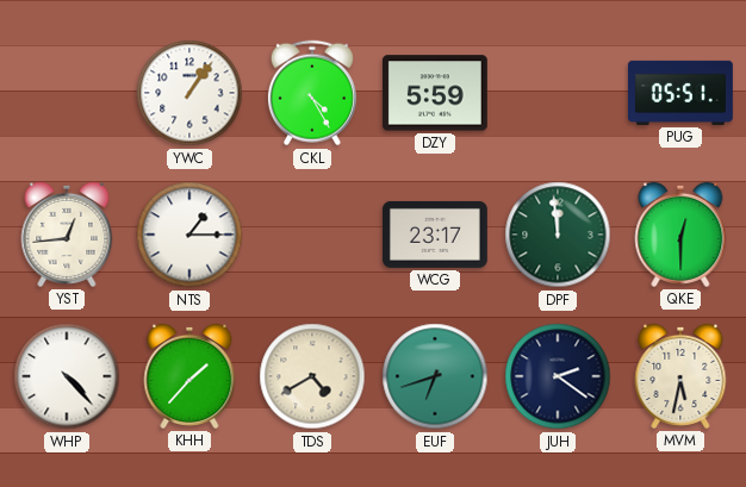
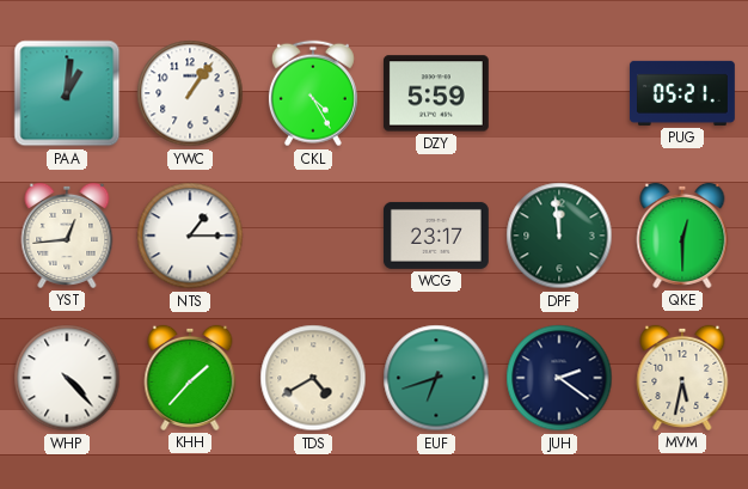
PAA: none -> 1:01
PUG: 05:51 -> 05:21
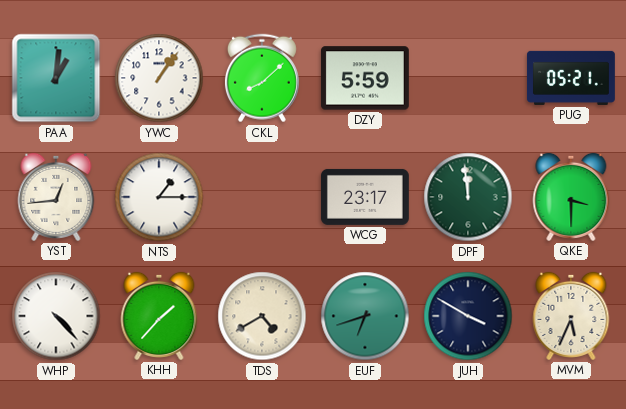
CKL: 4:25 -> 8:08
QKE: 12:30 -> 3:30
JUH: 2:21 -> 3:50
MVM: 5:32 -> 5:34
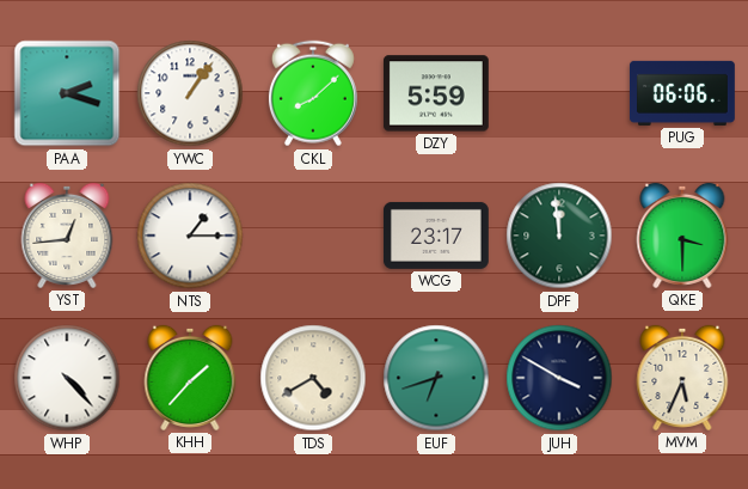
PAA: 1:01 -> 2:18
PUG: 05:21 -> 06:06
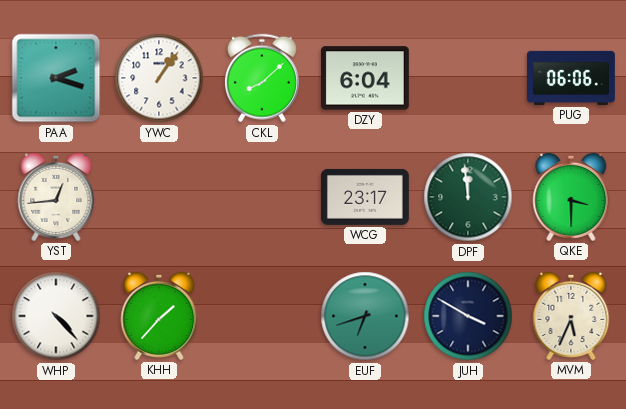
DZY: 5:59 -> 6:04
NTS: 1:15 -> none
TDS: 4:40 -> none
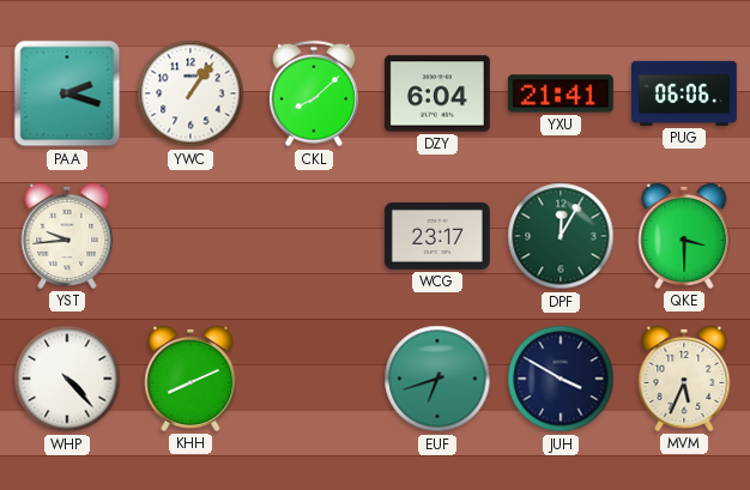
YXU: none -> 21:41
YST: 12:44 -> 9:44
DPF: 11:59 -> 12:05
KHH: 1:37 -> 8:11
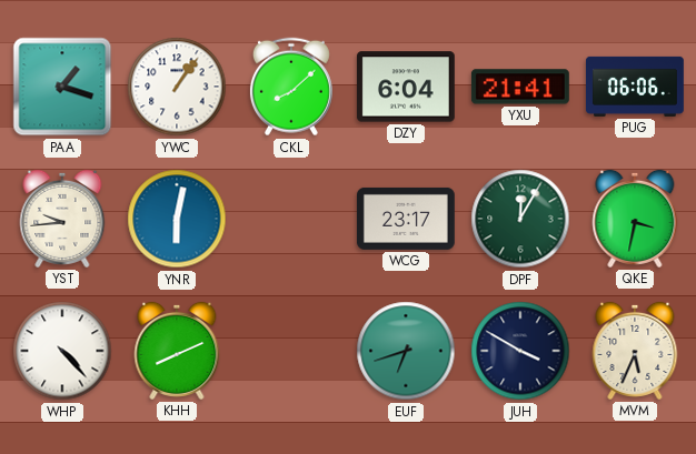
PAA: 2:18 -> 1:18
YNR: none -> 6:02
QKE: 3:30 -> 3:32
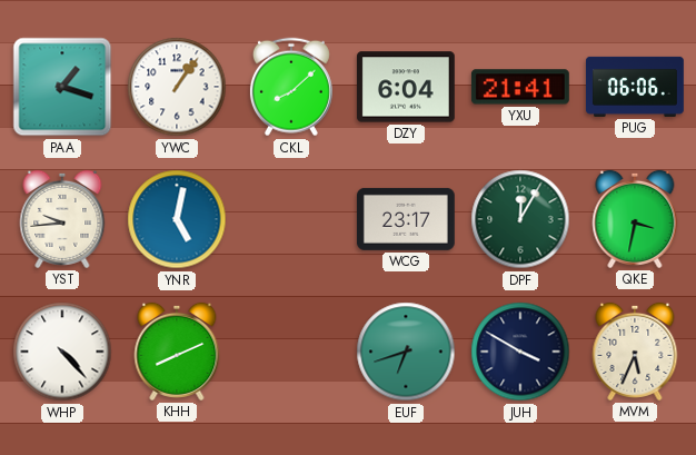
YNR: 6:02 -> 5:02
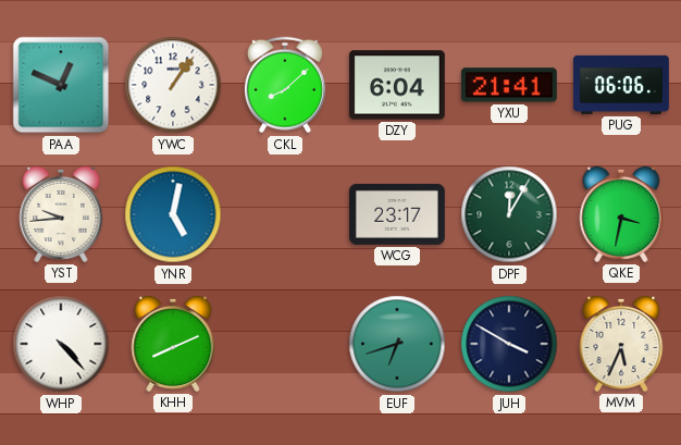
PAA: 1:18 -> 12:49
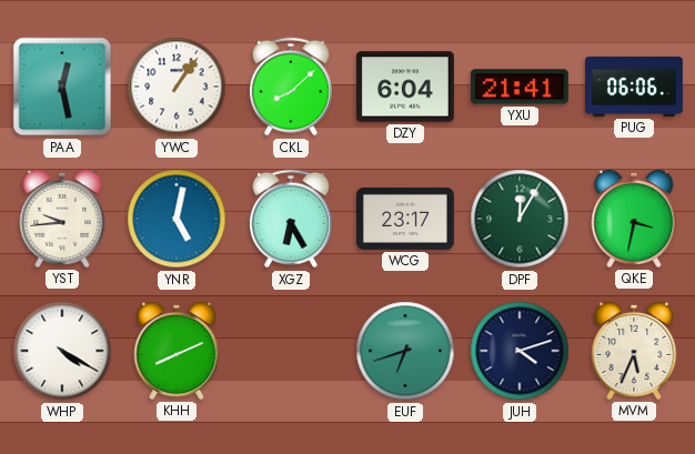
PAA: 12:49 -> 12:28
XGZ: none -> 6:25
WHP: 4:23 -> 4:20
JUH: 3:50 -> 4:12
